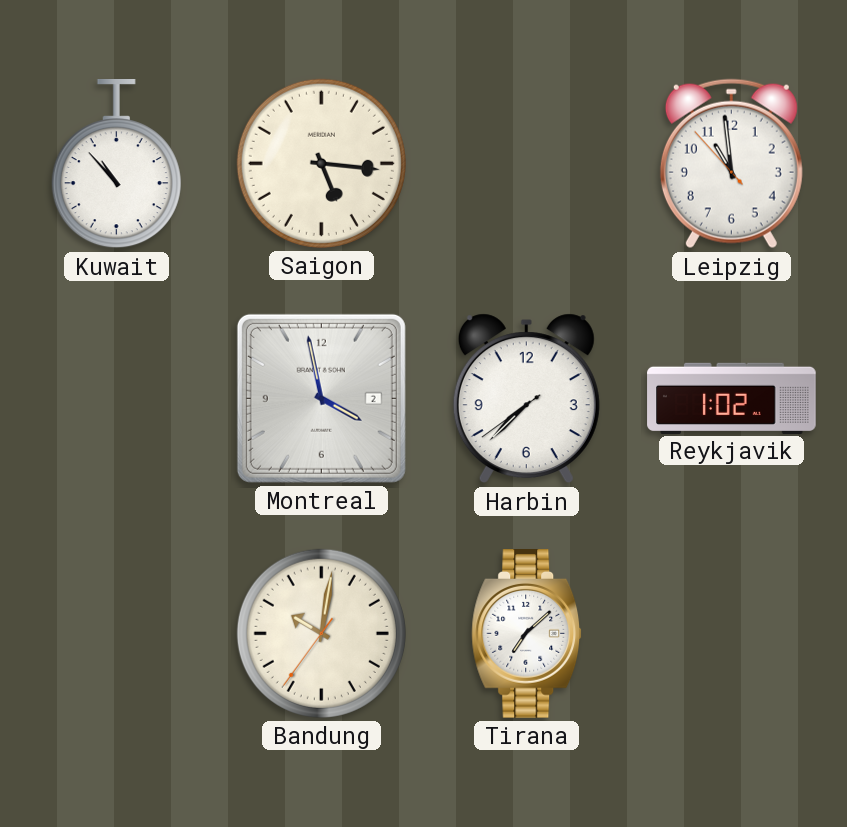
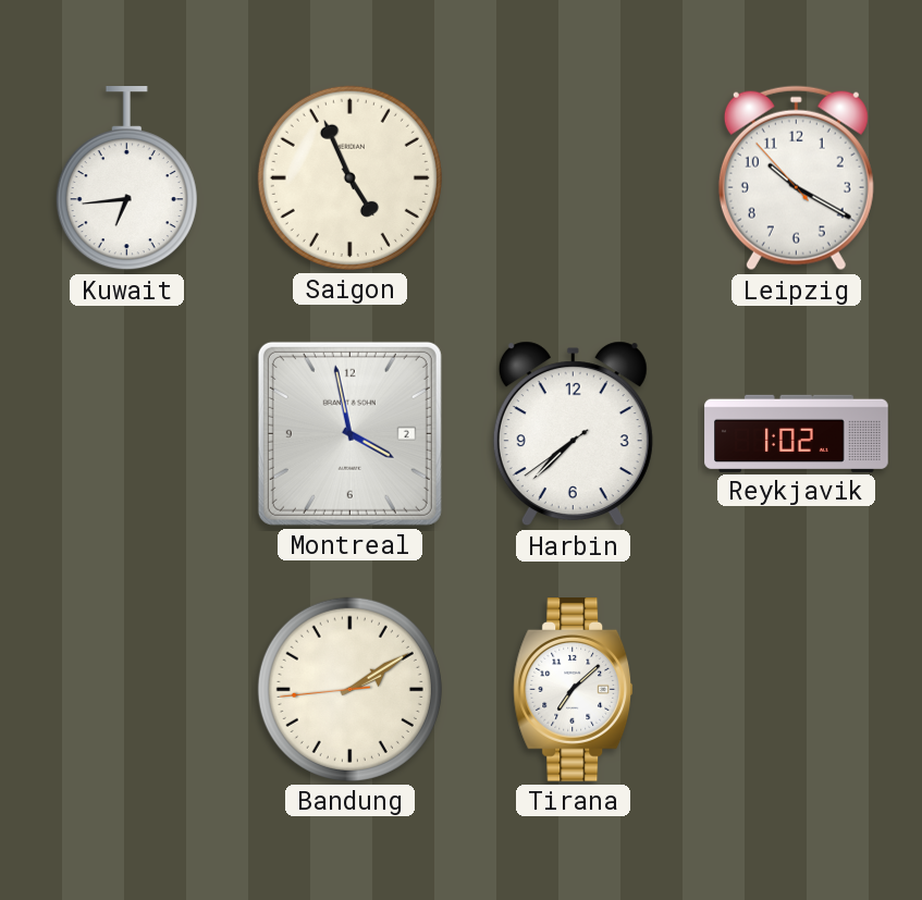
Kuwait: 10:53 -> 6:44
Saigon: 5:16 -> 4:56
Leipzig: 10:58 -> 10:19
Bandung: 10:01 -> 2:09
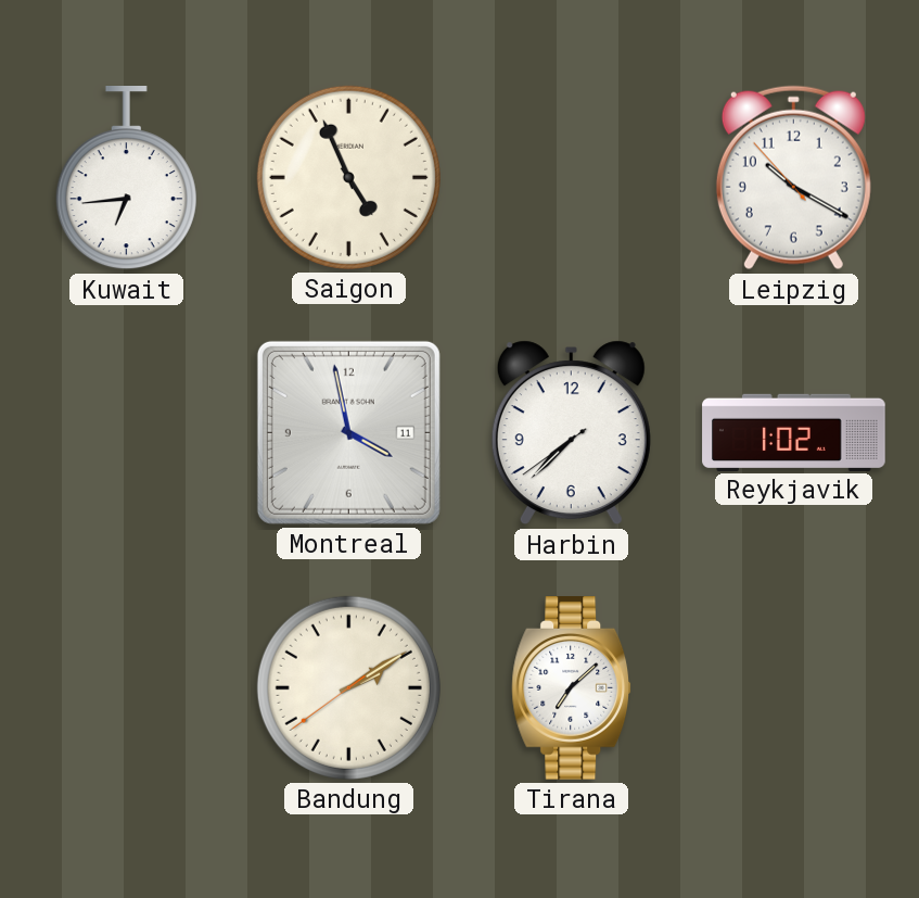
Montreal date: 2 -> 11
Bandung: 2:09:44 -> 2:09:39
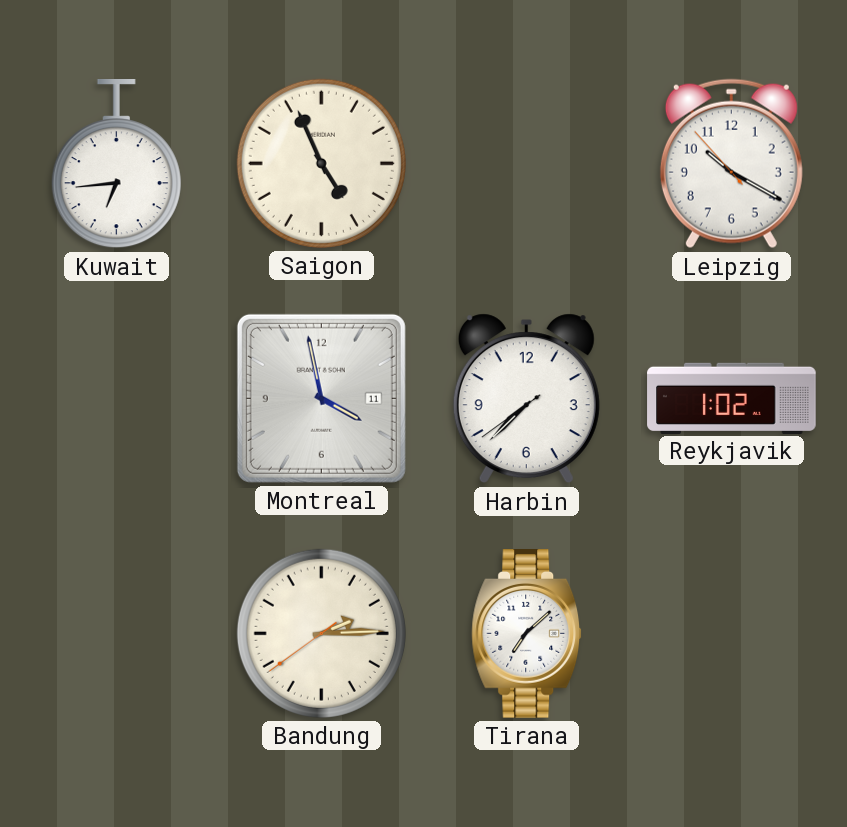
Bandung: 2:09 -> 2:14
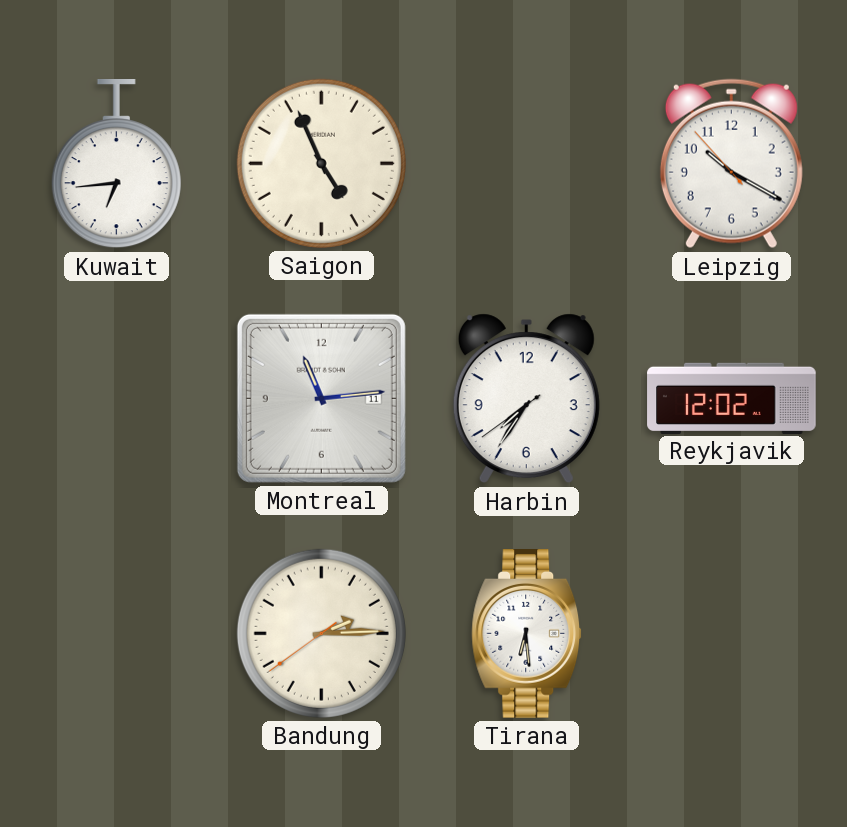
Montreal: 3:58 -> 11:14
Harbin: 7:37 -> 7:35
Reykjavik: 1:02 -> 12:02
Tirana: 7:08 -> 6:29
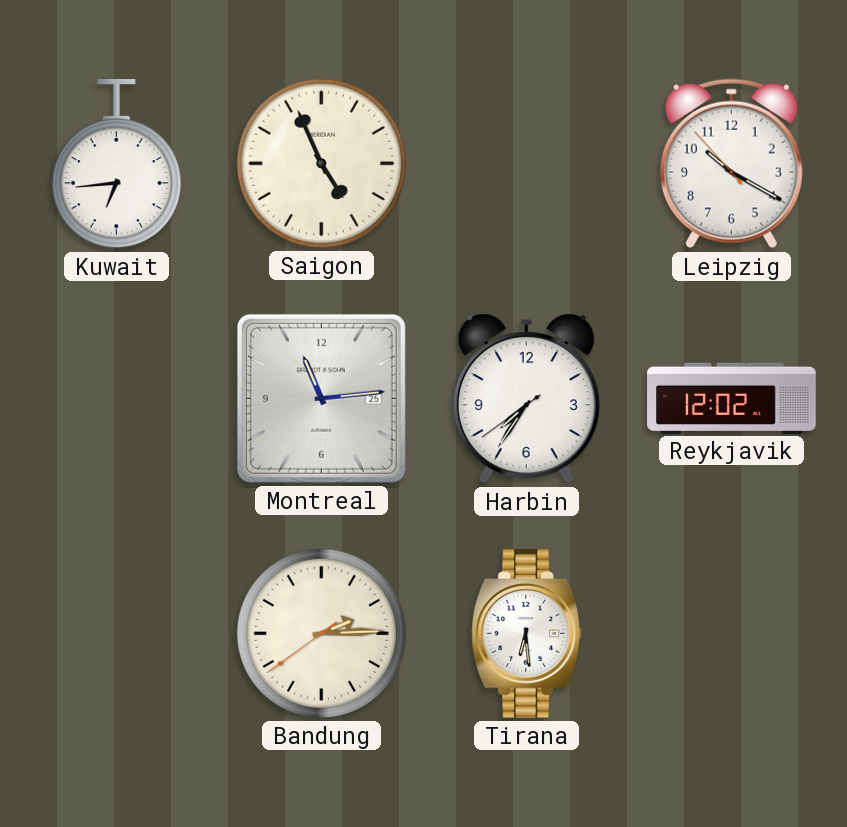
Montreal date: 11 -> 25
